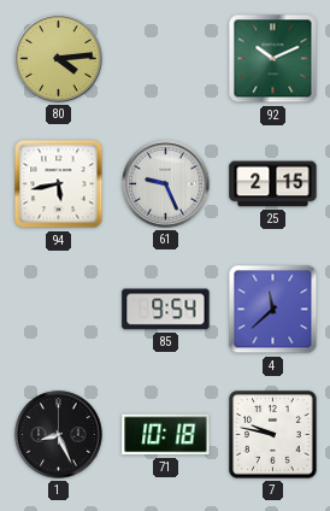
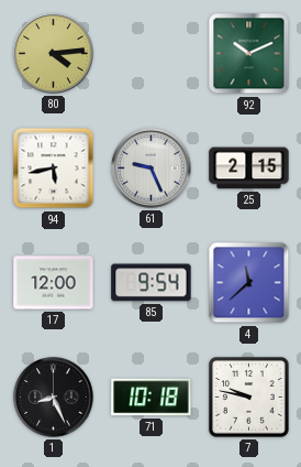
17: none -> 12:00
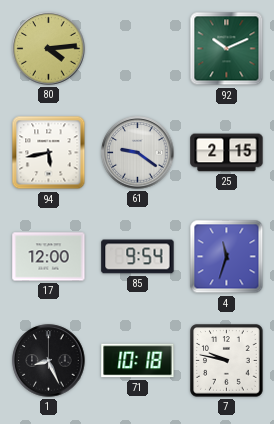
61: 9:26 -> 9:21
4: 11:38 -> 11:33
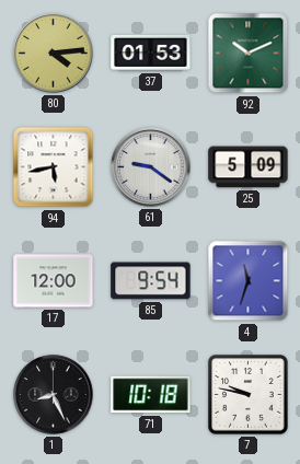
37: none -> 01:53
25: 2:15 -> 5:09
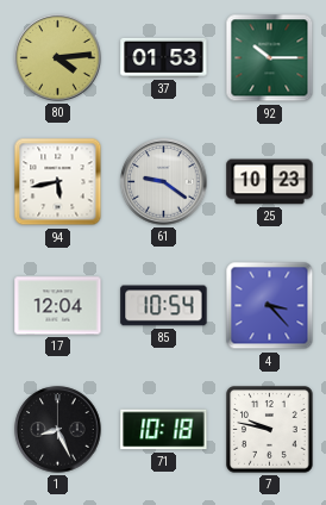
92: 10:11 -> 10:15
25: 5:09 -> 10:23
17: 12:00 -> 12:04
85: 9:54 -> 10:54
4: 11:33 -> 3:23
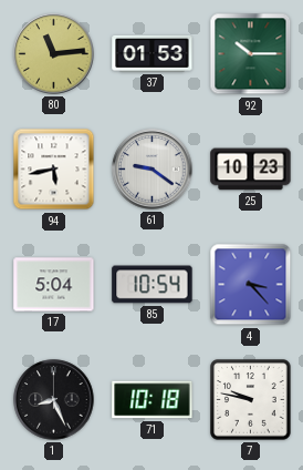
80: 4:14 -> 11:14
17: 12:04 -> 5:04
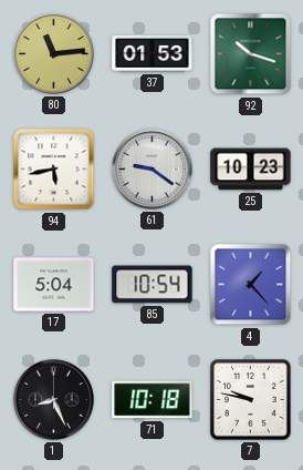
92: 10:15 -> 10:18
4: 3:23 -> 1:23
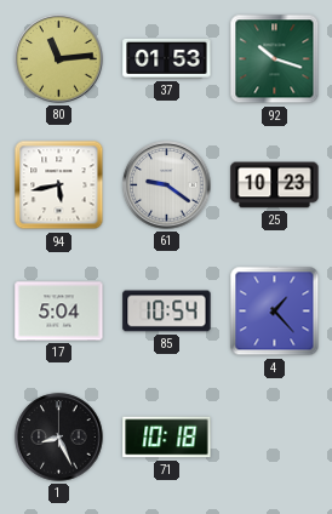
7: 9:47 -> none
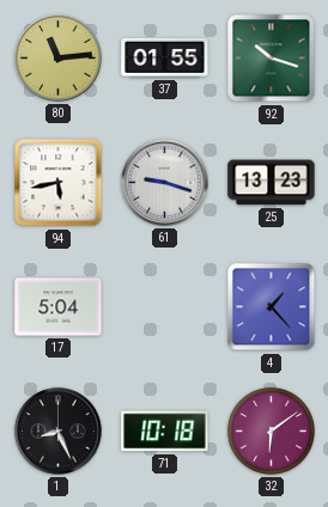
37: 01:53 -> 01:55
61: 9:21 -> 9:18
25: 10:23 -> 13:23
85: 10:54 -> none
32: none -> 6:09
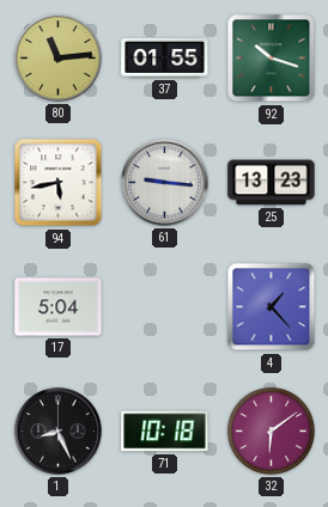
61: 9:18 -> 9:16
